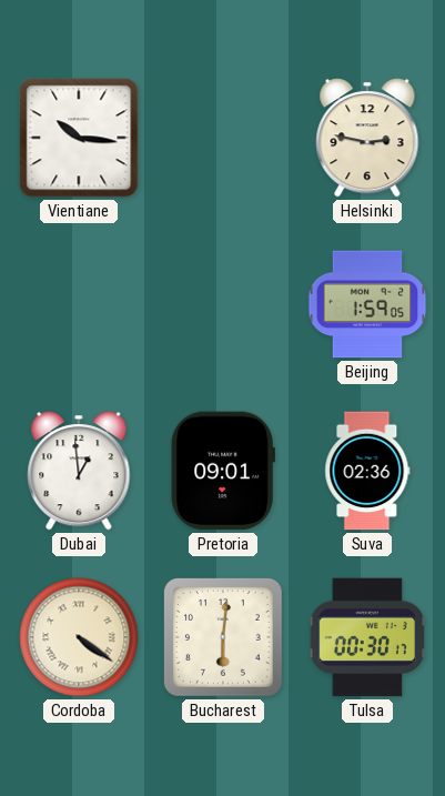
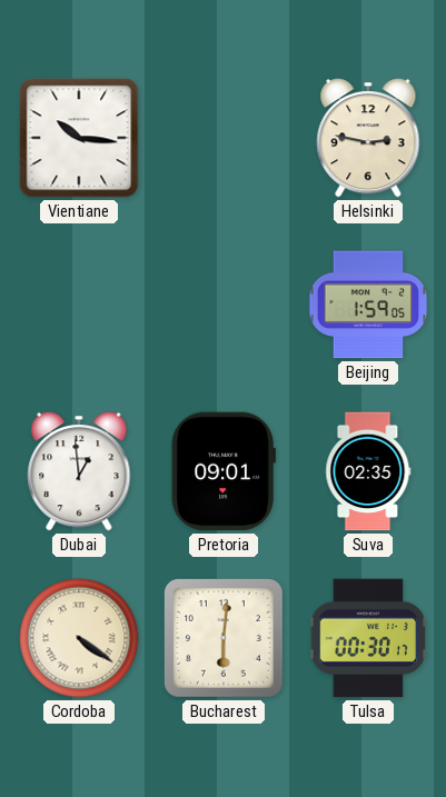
Suva: 02:36 -> 02:35
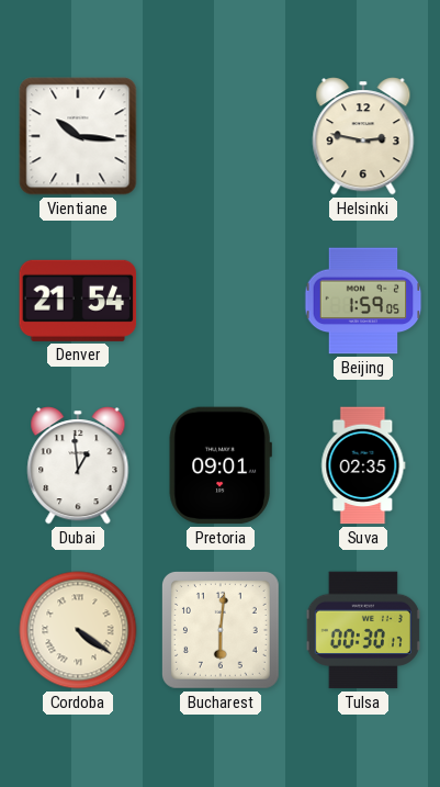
Denver: none -> 21:54
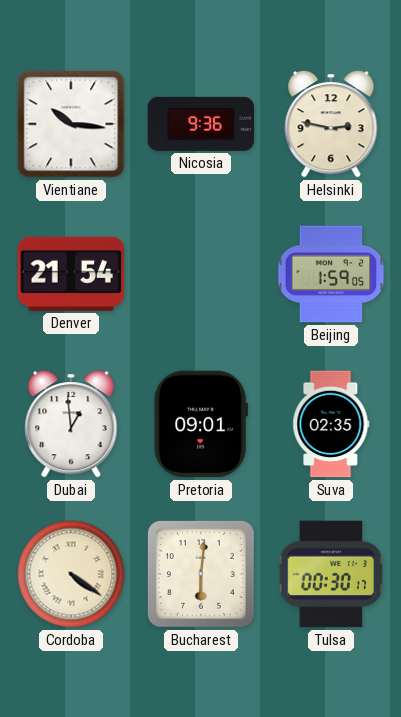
Nicosia: none -> 9:36
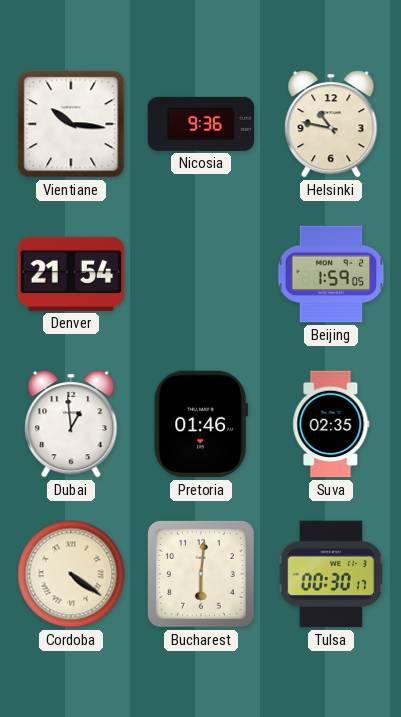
Helsinki: 2:47 -> 10:47
Pretoria: 09:01 -> 01:46
